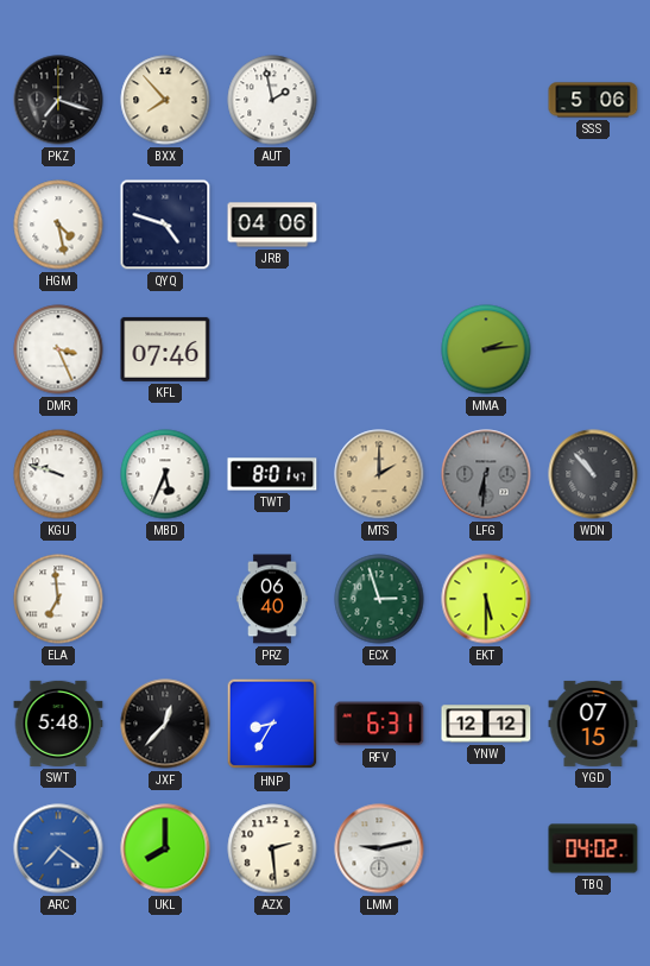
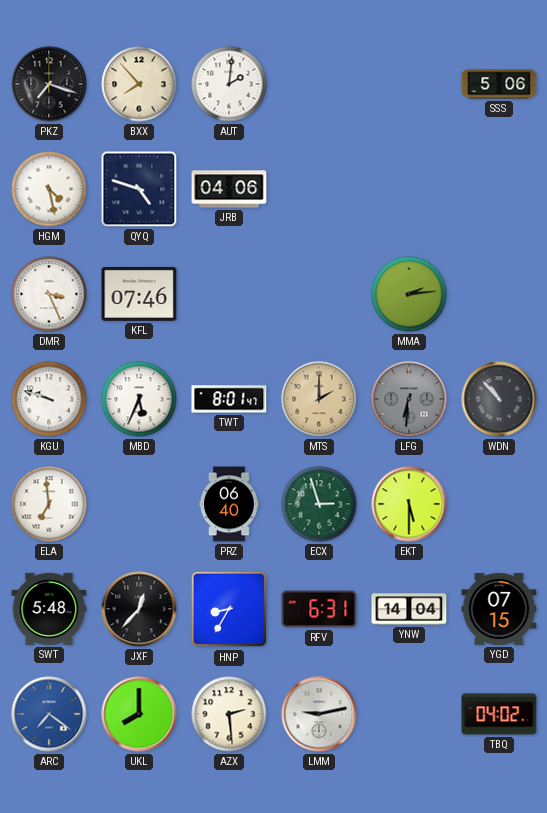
AUT: 1:58 -> 2:01
YNW: 12:12 -> 14:04
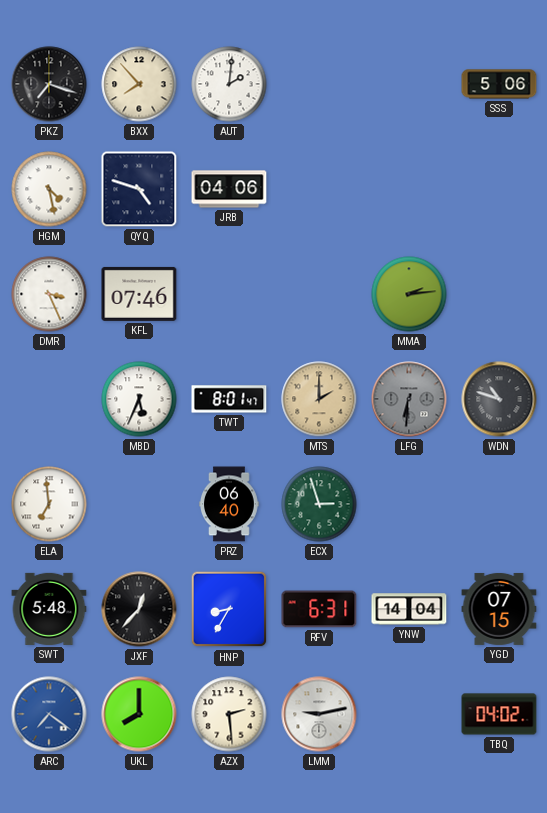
KGU: 9:48 -> none
WDN: 10:53 -> 10:48
EKT: 5:30 -> none
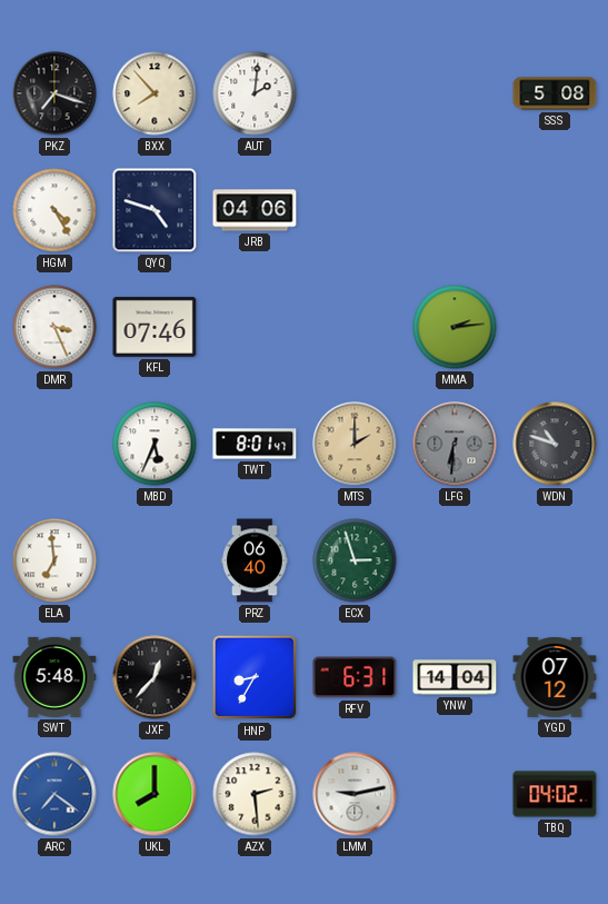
SSS: 5:06 -> 5:08
HGM: 4:28 -> 4:25
YGD: 07:15 -> 07:12
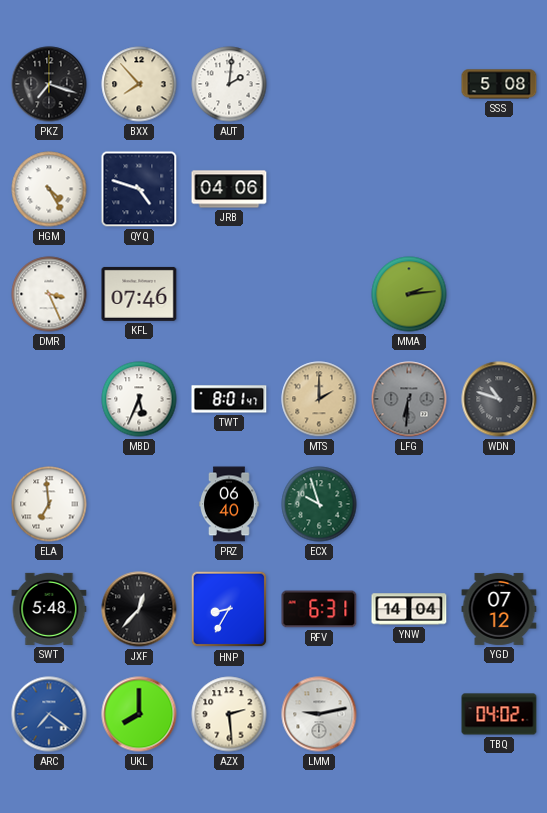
ECX: 2:57 -> 9:57
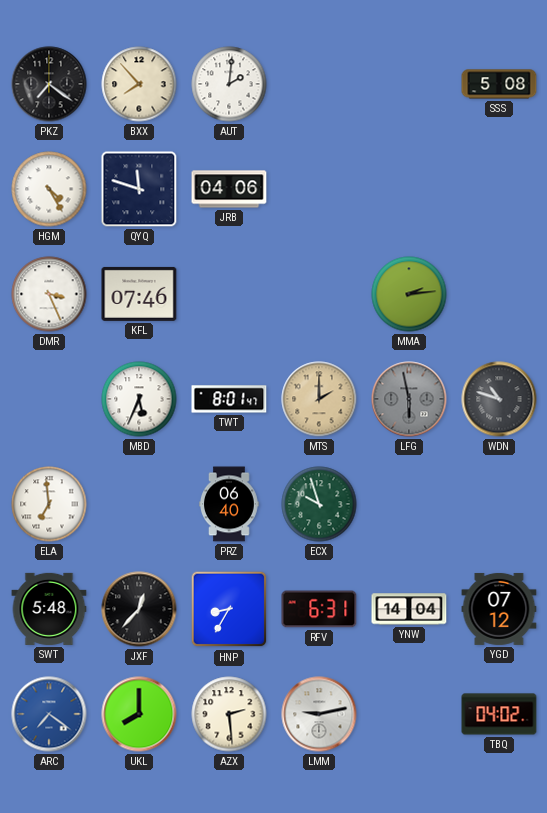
PKZ: 7:18 -> 7:21
QYQ: 4:48 -> 11:48
LFG: 6:31 -> 5:58
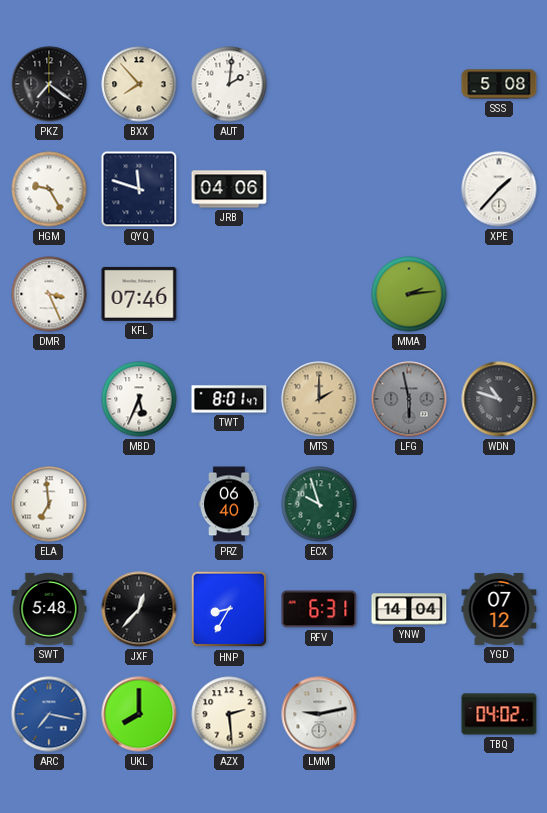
HGM: 4:25 -> 9:25
XPE: none -> 1:37
ARC: 7:21 -> 7:17
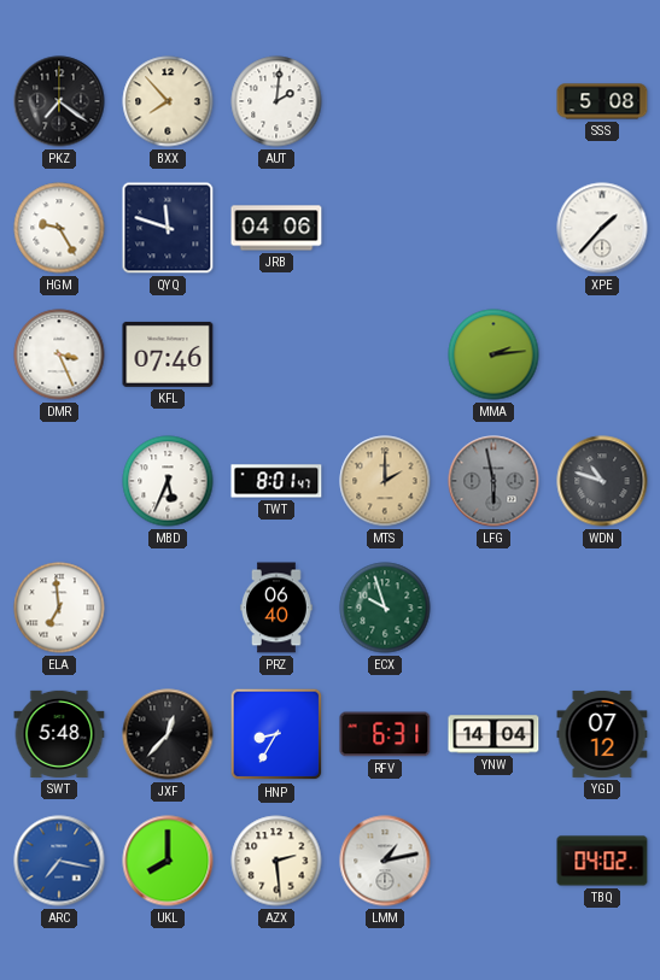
LMM: 9:13 -> 1:13
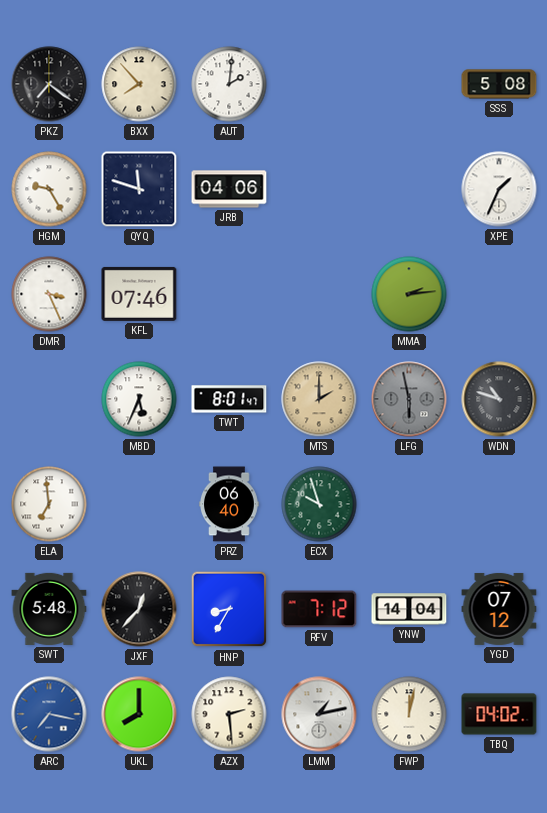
XPE: 1:37 -> 1:34
RFV: 6:31 -> 7:12
FWP: none -> 12:02
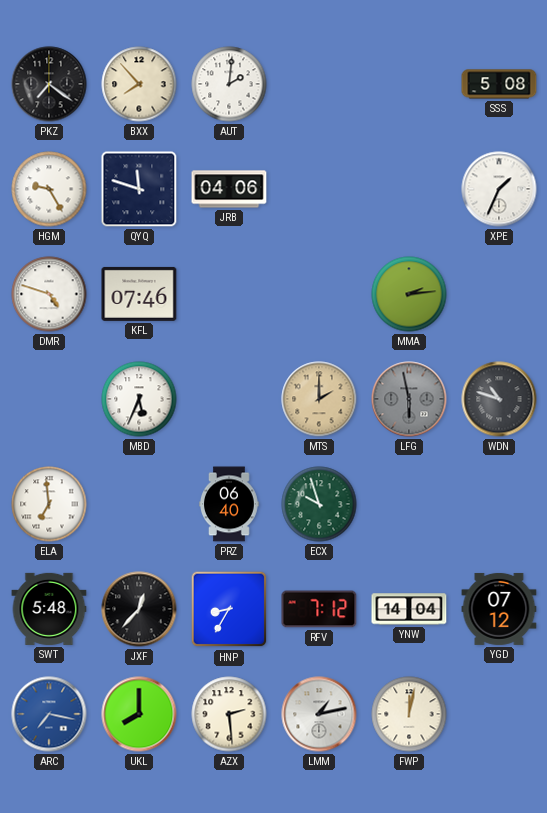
DMR: 3:26 -> 4:48
TWT: 8:01 -> none
TBQ: 04:02 -> none
